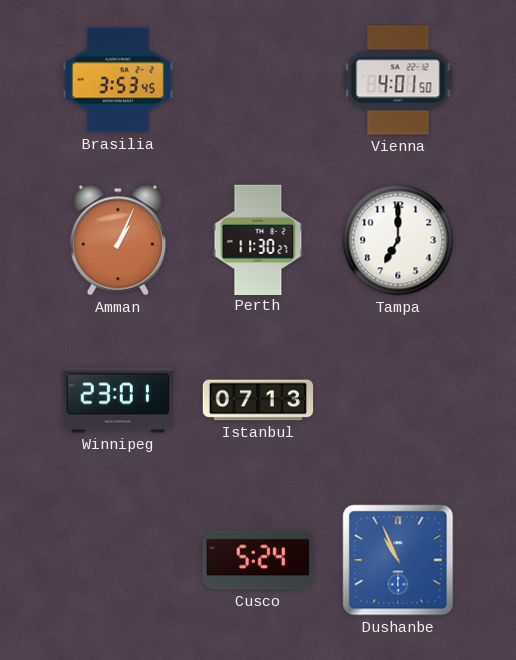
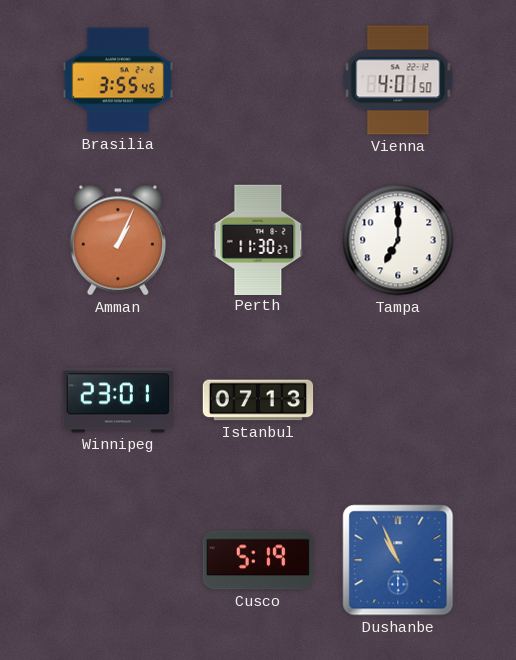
Brasilia: 3:53 -> 3:55
Cusco: 5:24 -> 5:19
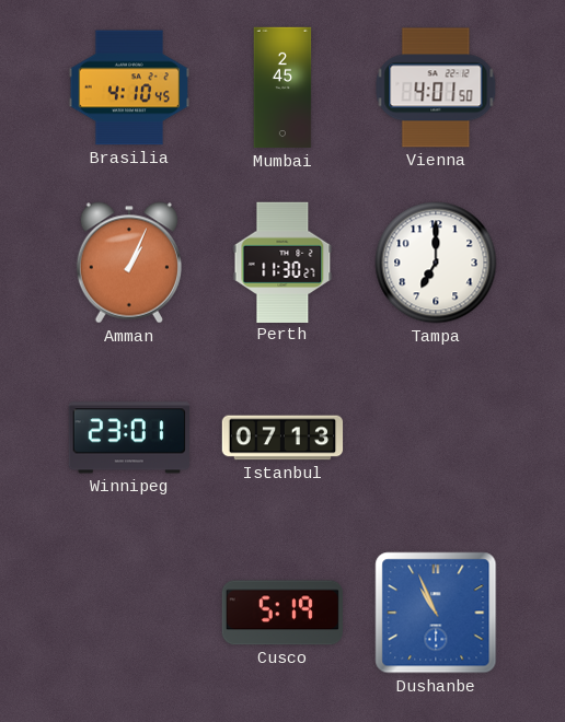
Brasilia: 3:55 -> 4:10
Mumbai: none -> 2:45
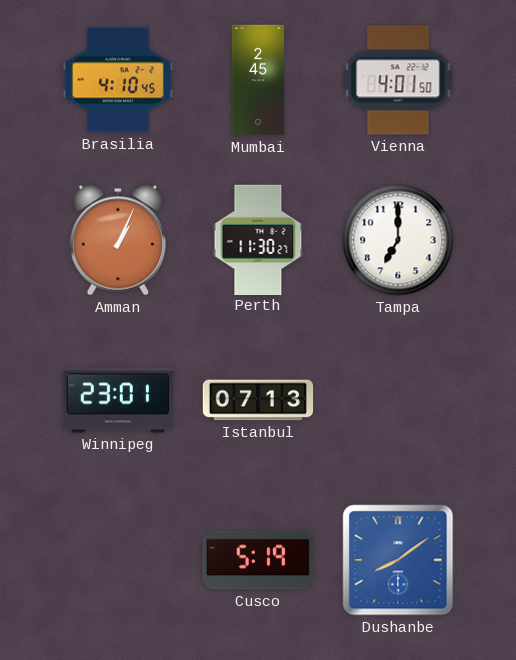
Dushanbe: 10:56 -> 8:09
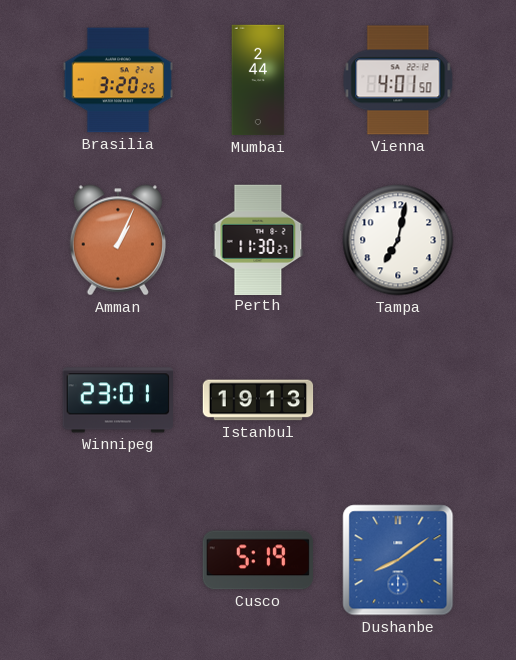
Brasilia: 4:10 -> 3:20
Mumbai: 2:45 -> 2:44
Tampa: 7:00 -> 7:02
Istanbul: 07:13 -> 19:13
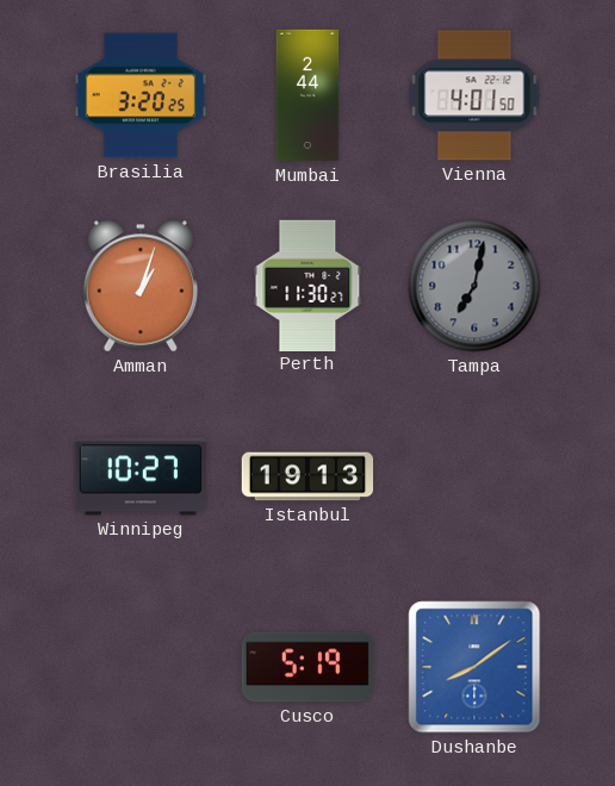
Amman: 1:04 -> 1:03
Tampa dial: white -> grey
Winnipeg: 23:01 -> 10:27
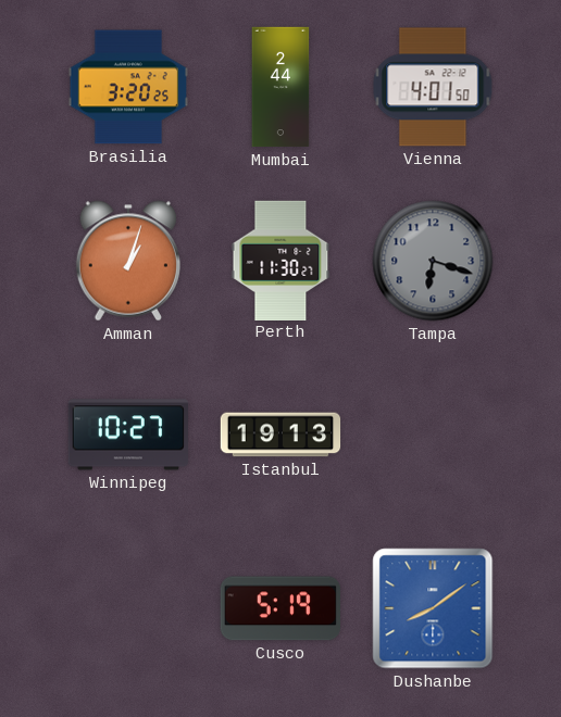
Tampa: 7:02 -> 6:18
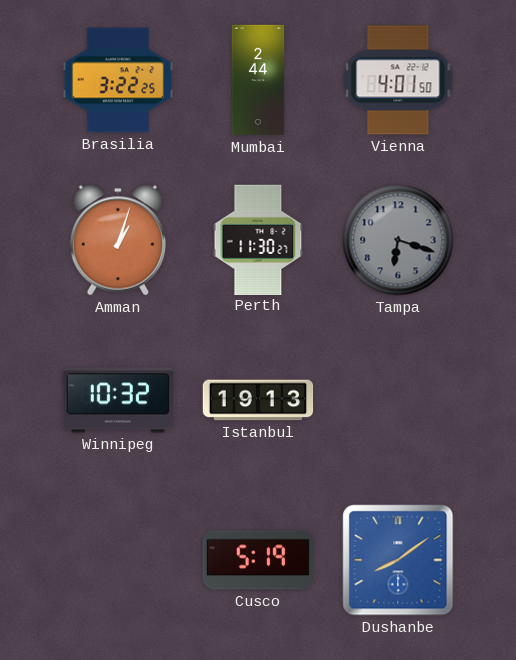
Brasilia: 3:20 -> 3:22
Winnipeg: 10:27 -> 10:32
